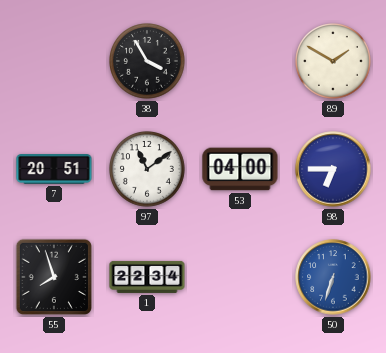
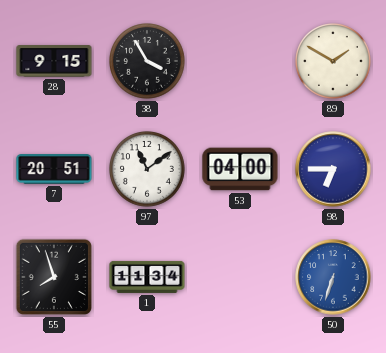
28: none -> 9:15
1: 22:34 -> 11:34
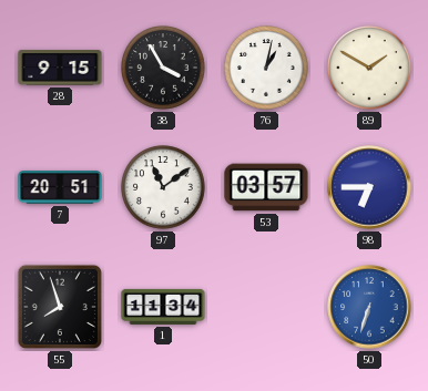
76: none -> 1:02
53: 04:00 -> 03:57
